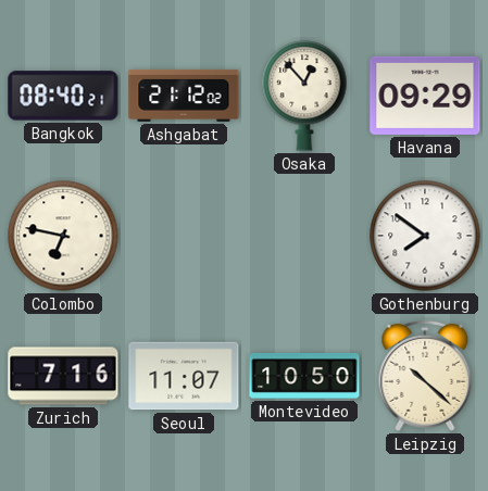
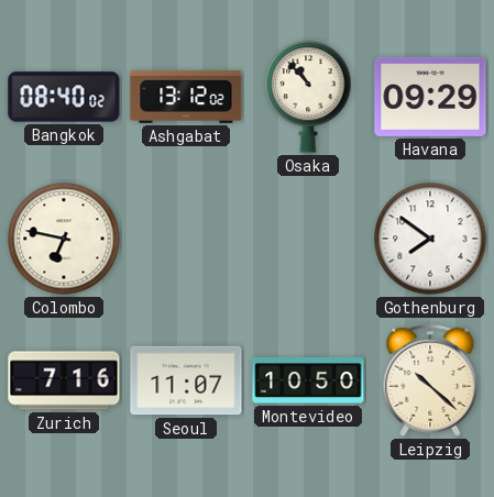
Bangkok: 08:40:21 -> 08:40:02
Ashgabat: 21:12 -> 13:12
Osaka: 12:53 -> 10:53
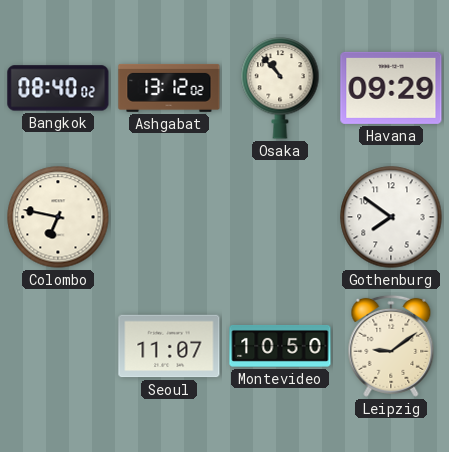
Zurich: 7:16 -> none
Leipzig: 10:22 -> 9:09
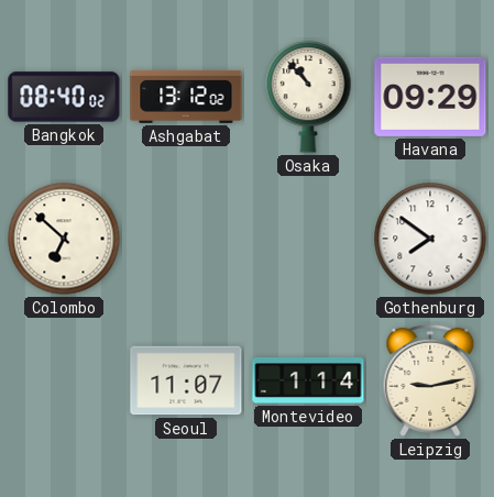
Colombo: 6:47 -> 6:52
Montevideo: 10:50 -> 1:14
Leipzig: 9:09 -> 9:13
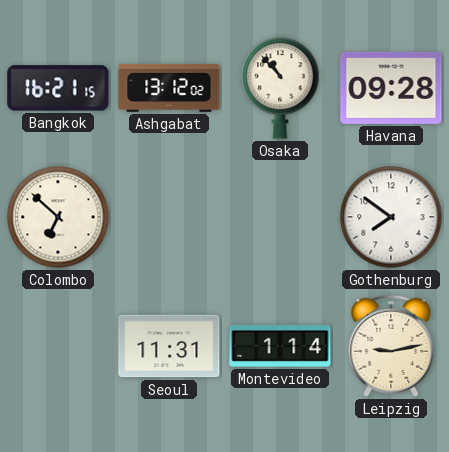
Bangkok: 08:40 -> 16:21
Havana: 09:29 -> 09:28
Seoul: 11:07 -> 11:31
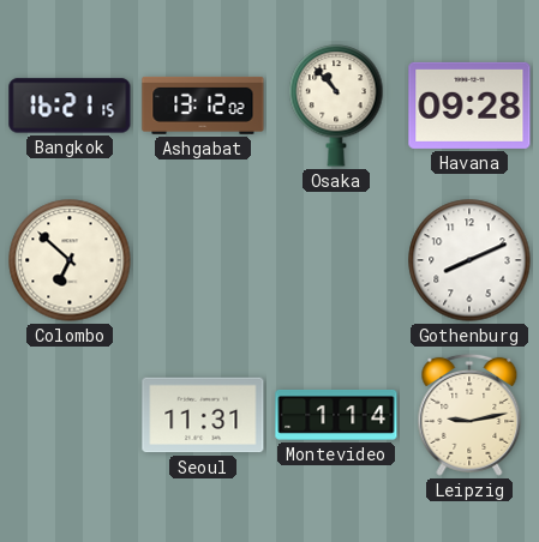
Gothenburg: 7:51 -> 8:11
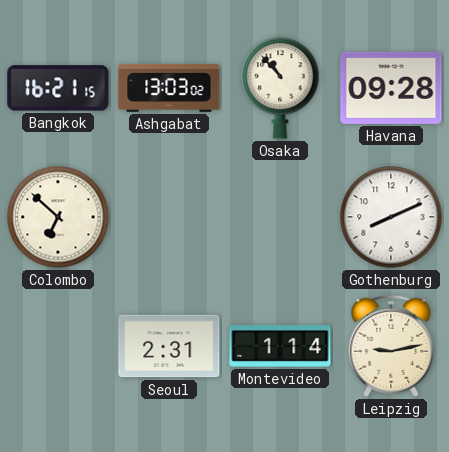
Ashgabat: 13:12 -> 13:03
Seoul: 11:31 -> 2:31
